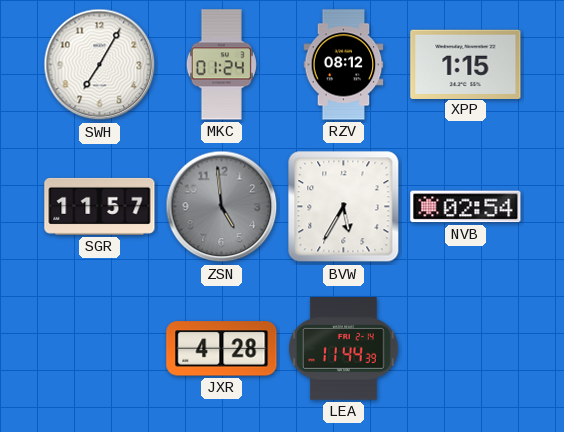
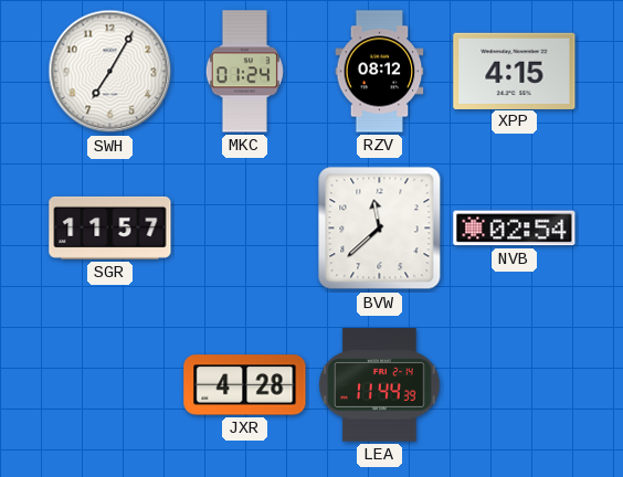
XPP: 1:15 -> 4:15
ZSN: 4:59 -> none
BVW: 5:35 -> 11:38
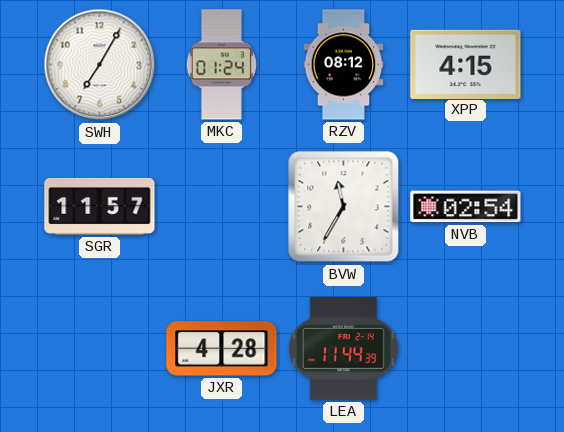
BVW: 11:38 -> 11:35
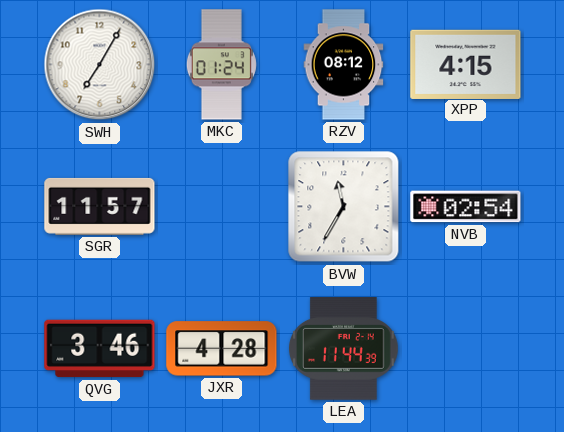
QVG: none -> 3:46
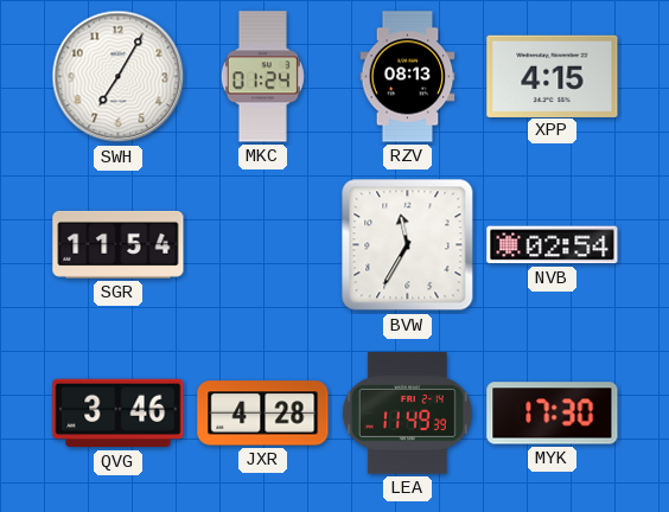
RZV: 08:12 -> 08:13
SGR: 11:57 -> 11:54
LEA: 11:44 -> 11:49
MYK: none -> 17:30
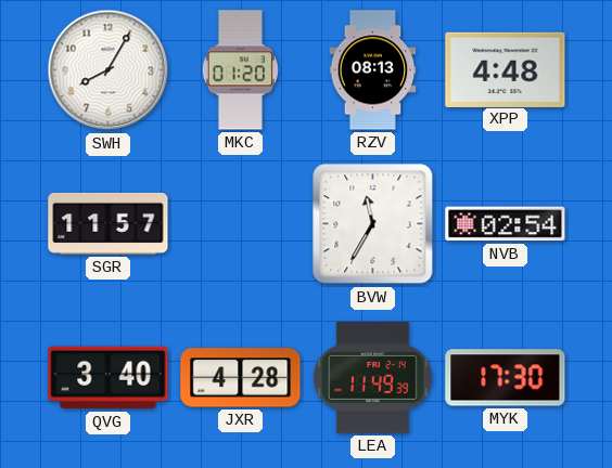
SWH: 7:05 -> 8:05
MKC: 01:24 -> 01:20
XPP: 4:15 -> 4:48
SGR: 11:54 -> 11:57
QVG: 3:46 -> 3:40
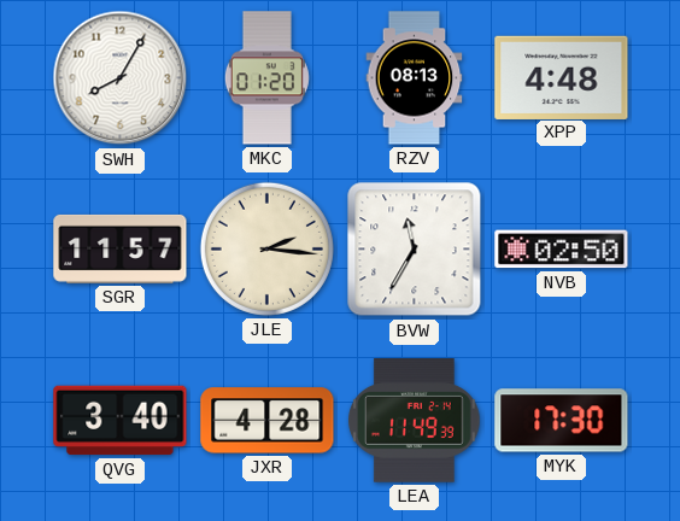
JLE: none -> 2:16
NVB: 02:54 -> 02:50
